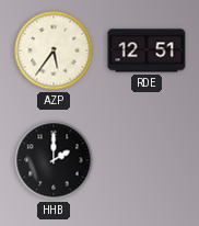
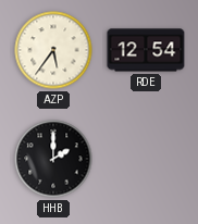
RDE: 12:51 -> 12:54
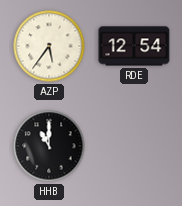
HHB: 2:00 -> 11:00
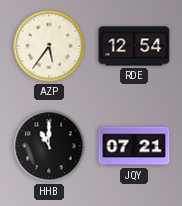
JQY: none -> 07:21
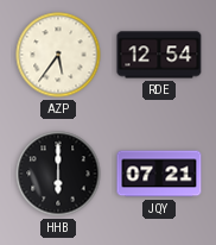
HHB: 11:00 -> 6:00
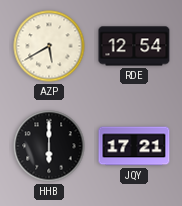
AZP: 5:36 -> 5:40
JQY: 07:21 -> 17:21
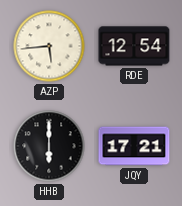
AZP: 5:40 -> 5:44
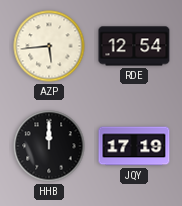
HHB: 6:00 -> 12:00
JQY: 17:21 -> 17:19
